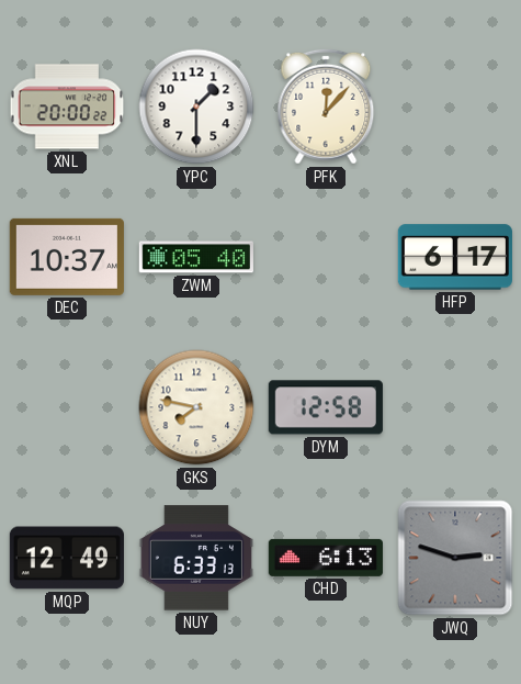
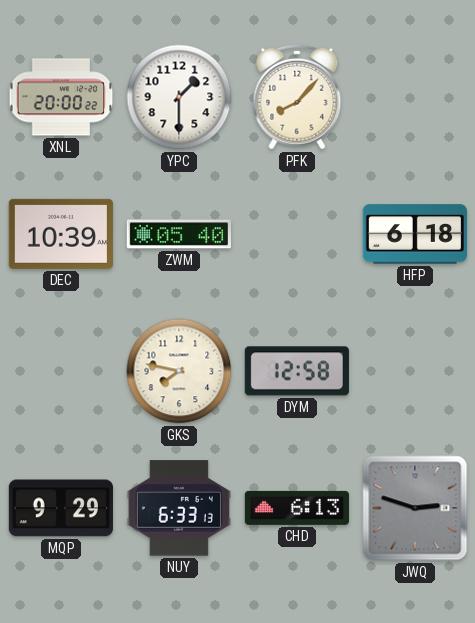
PFK: 12:07 -> 8:07
DEC: 10:37 -> 10:39
HFP: 6:17 -> 6:18
MQP: 12:49 -> 9:29
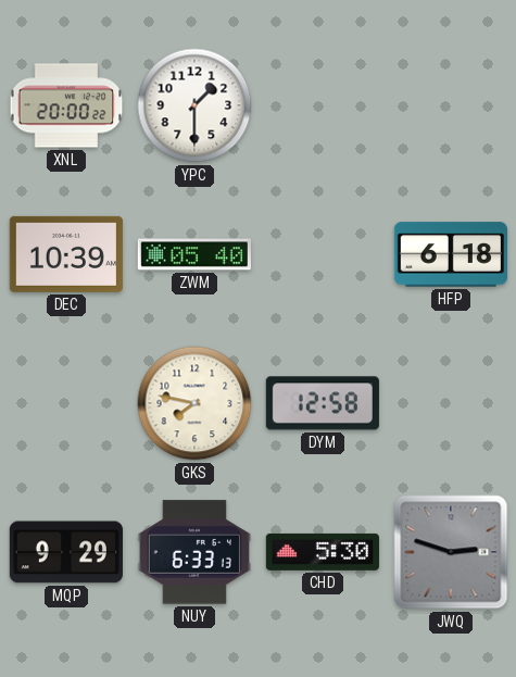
PFK: 8:07 -> none
CHD: 6:13 -> 5:30
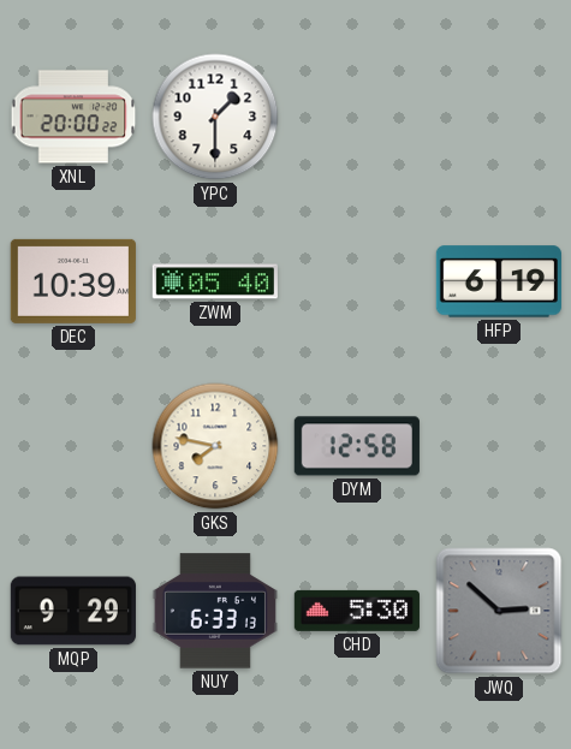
HFP: 6:18 -> 6:19
JWQ: 2:48 -> 2:52
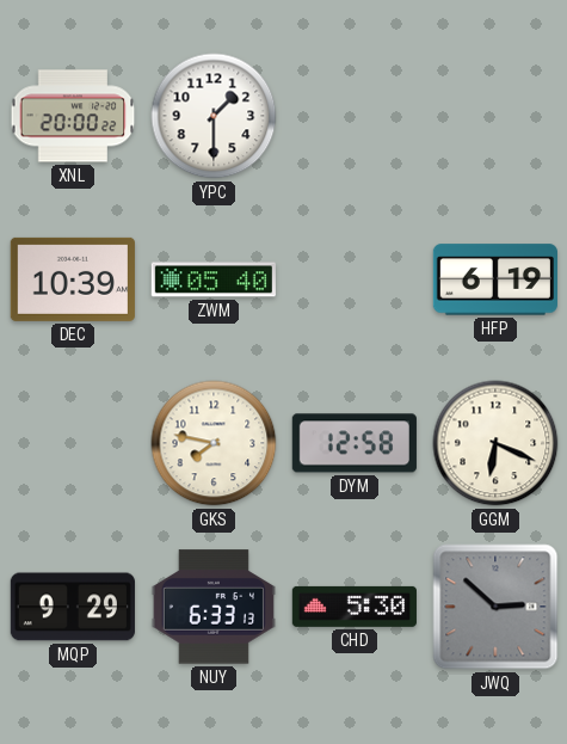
GGM: none -> 6:19
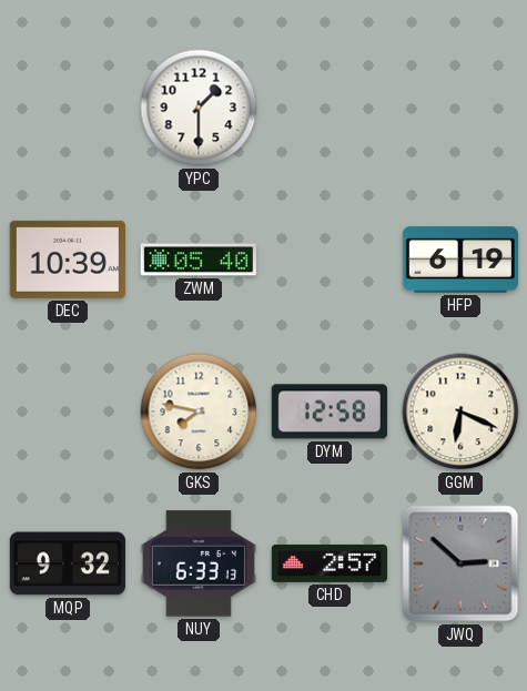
XNL: 20:00 -> none
MQP: 9:29 -> 9:32
CHD: 5:30 -> 2:57
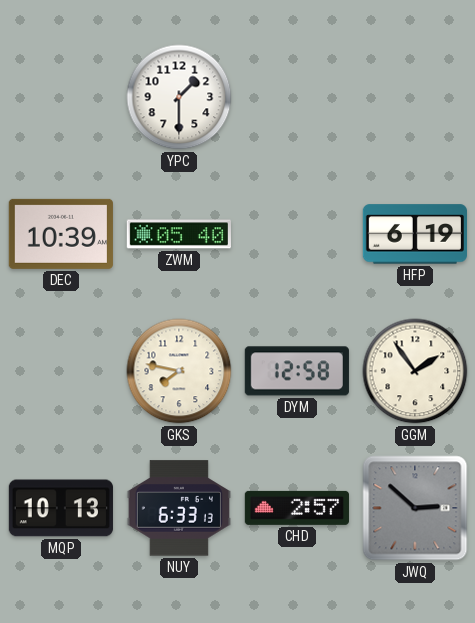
GGM: 6:19 -> 1:54
MQP: 9:32 -> 10:13
